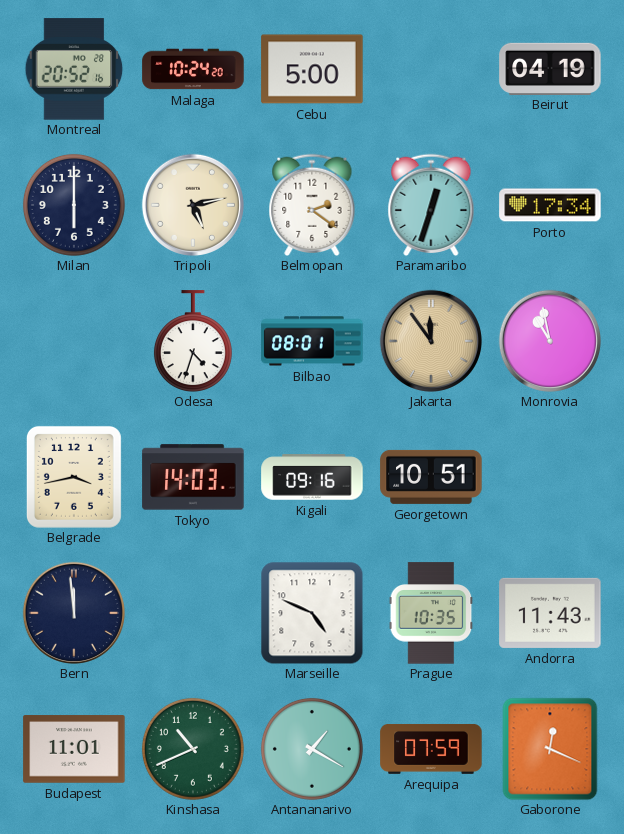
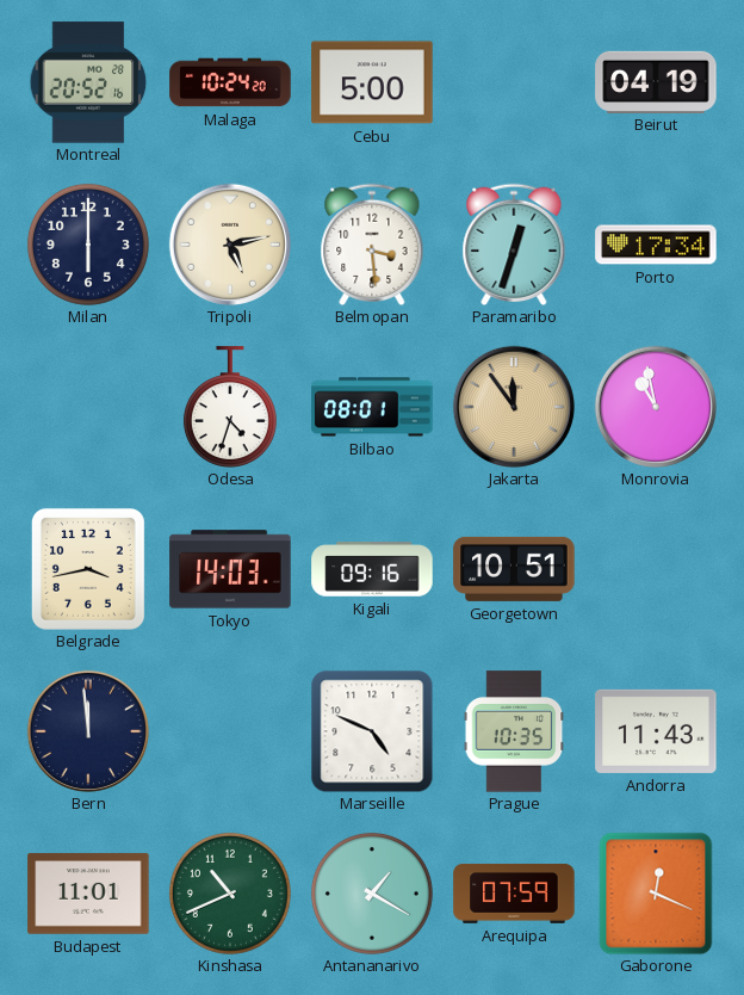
Belmopan: 2:21 -> 3:29
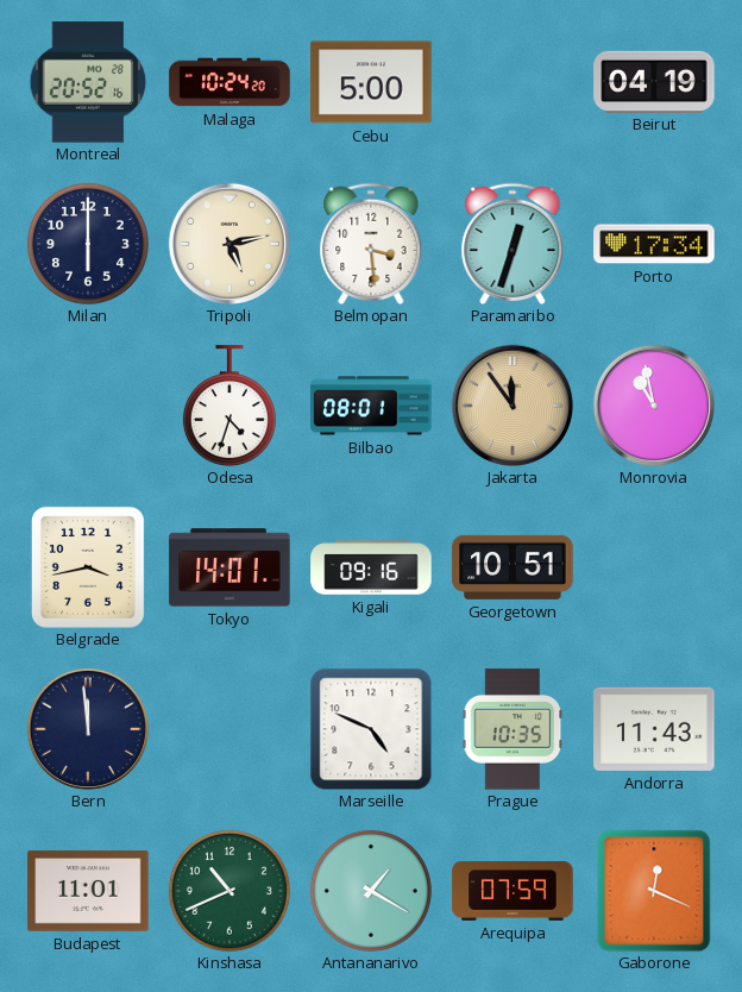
Tokyo: 14:03 -> 14:01
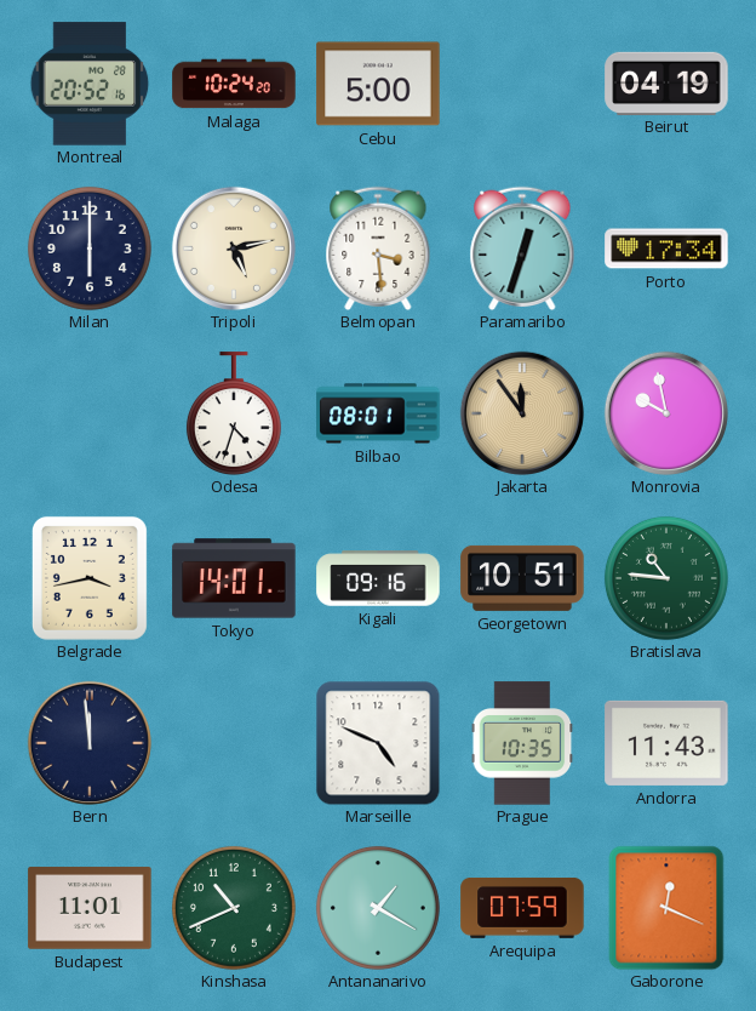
Monrovia: 10:58 -> 9:58
Bratislava: none -> 10:46
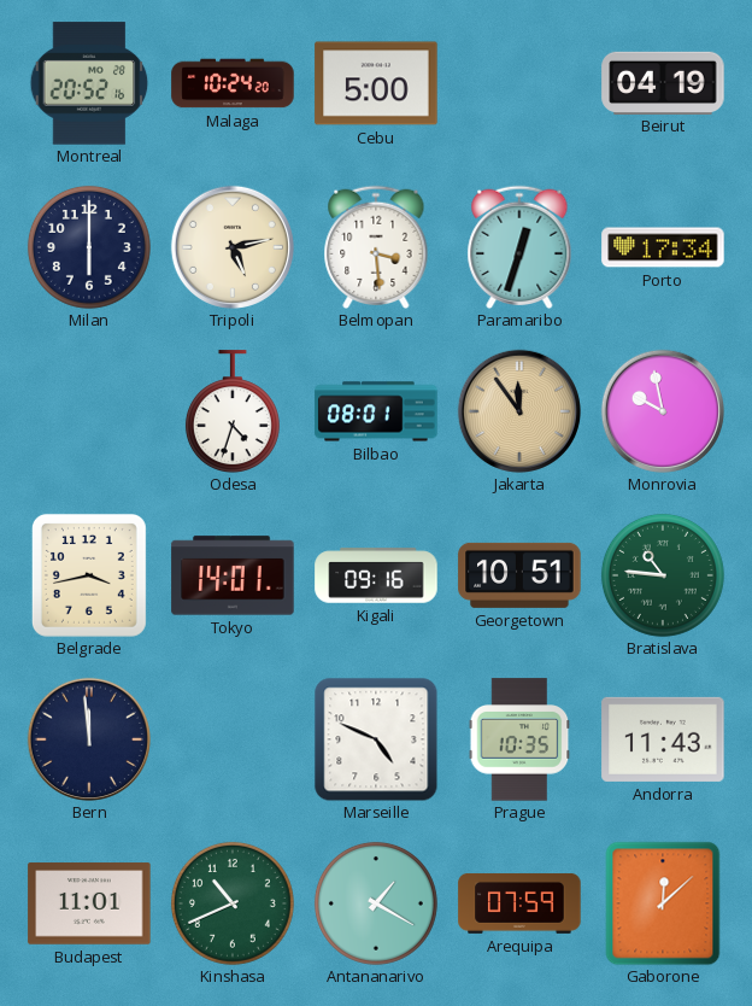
Gaborone: 12:19 -> 12:08
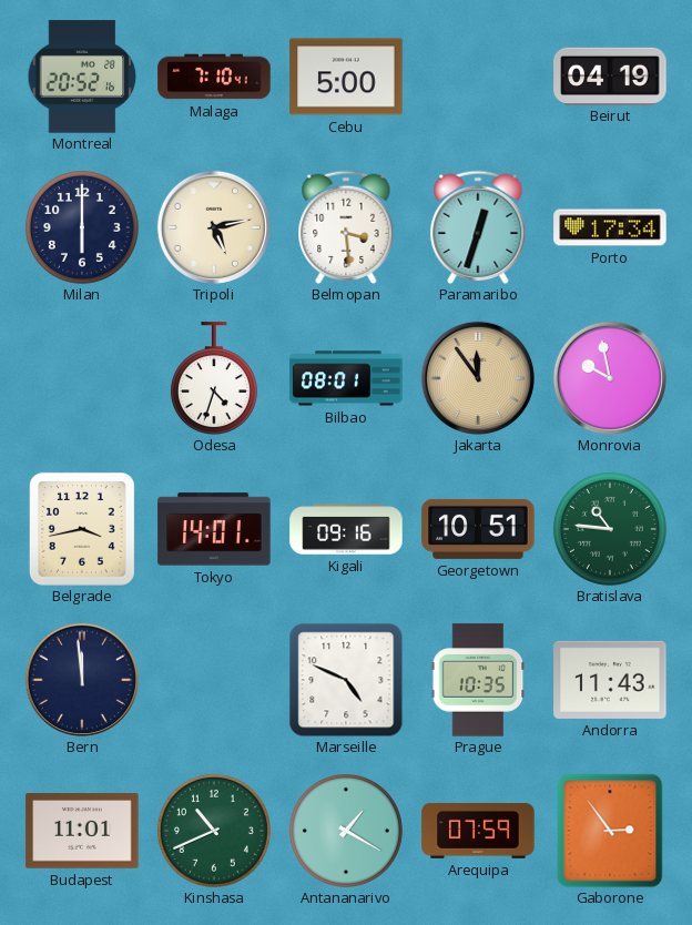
Malaga: 10:24 -> 7:10
Gaborone: 12:08 -> 2:54
